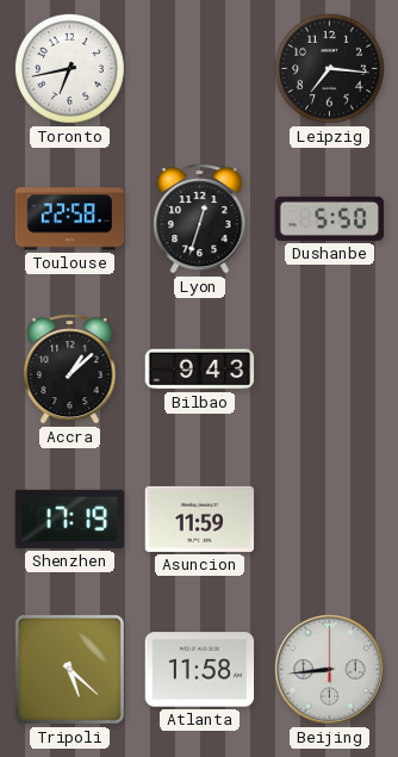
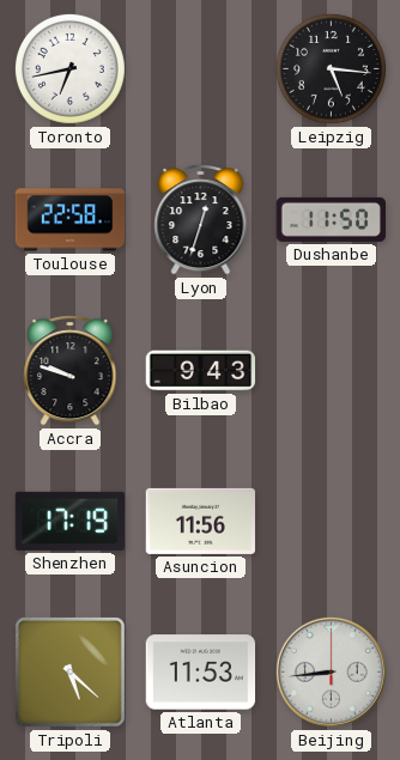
Leipzig: 7:16 -> 5:16
Dushanbe: 5:50 -> 11:50
Accra: 1:08 -> 9:48
Asuncion: 11:59 -> 11:56
Atlanta: 11:58 -> 11:53
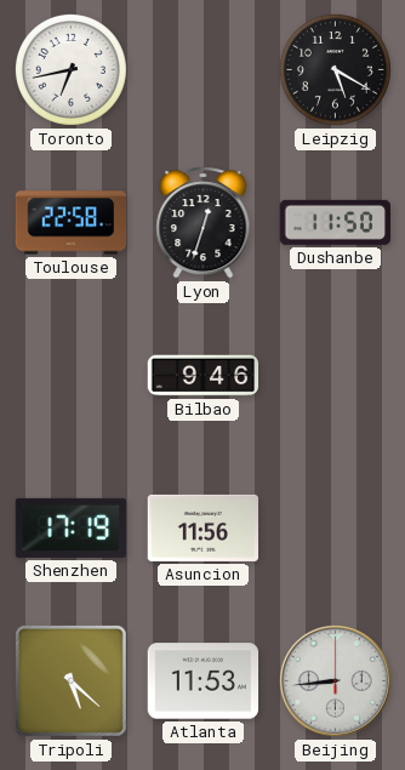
Leipzig: 5:16 -> 5:20
Accra: 9:48 -> none
Bilbao: 9:43 -> 9:46
